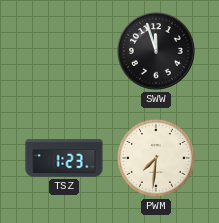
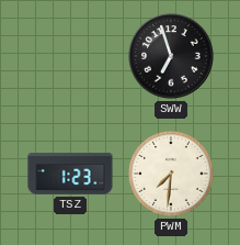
SWW: 11:57 -> 6:57
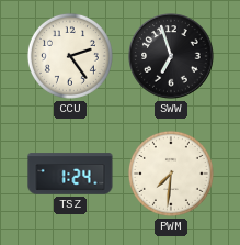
CCU: none -> 2:24
TSZ: 1:23 -> 1:24
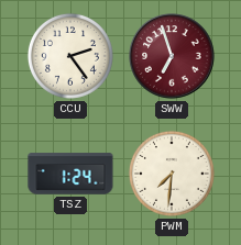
SWW dial: black -> burgundy
